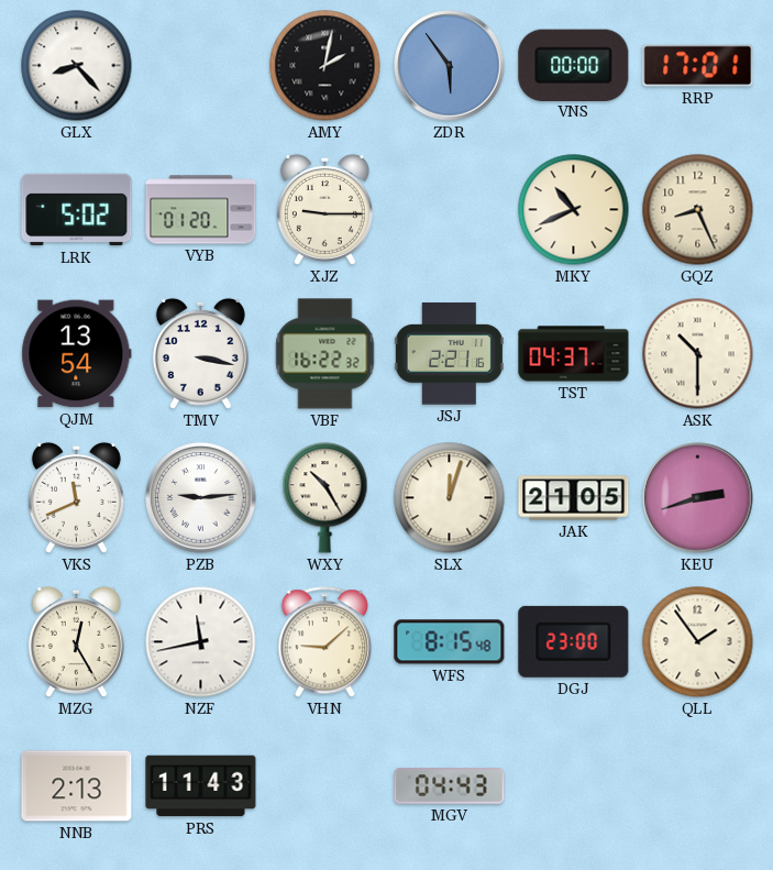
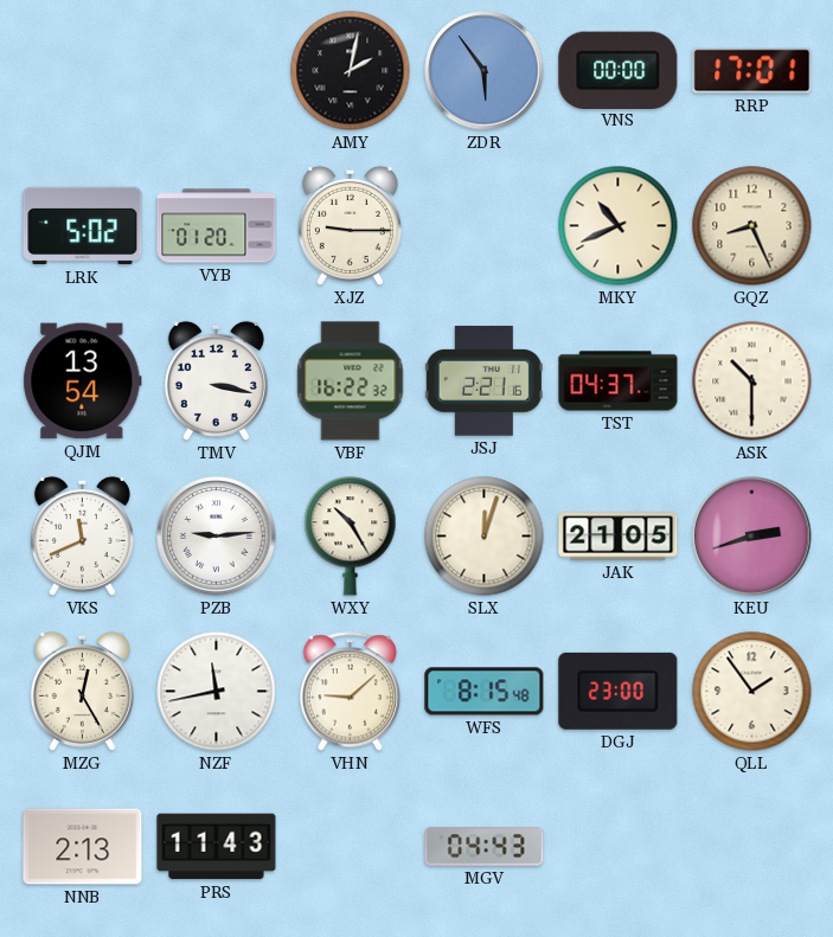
GLX: 8:23 -> none
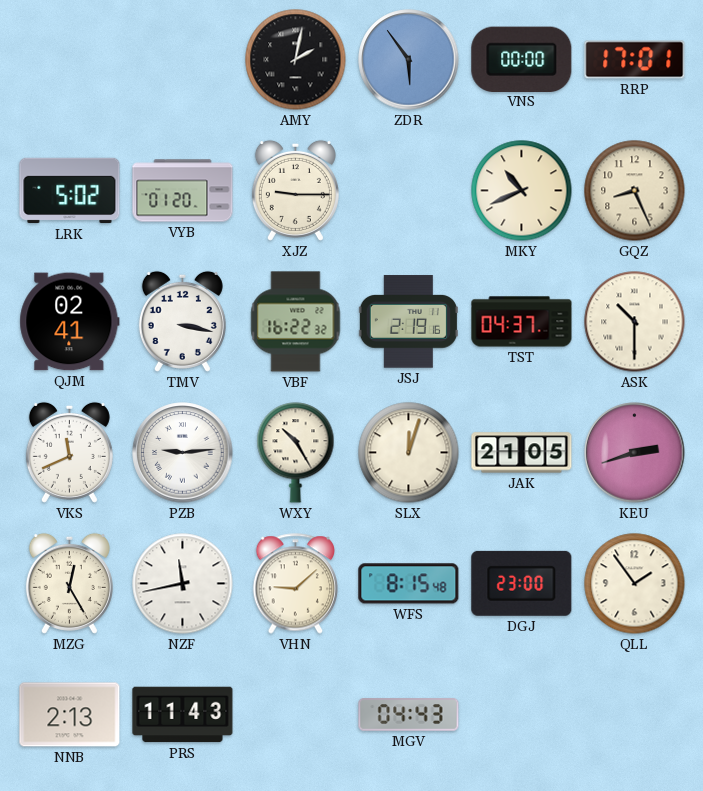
QJM: 13:54 -> 02:41
JSJ: 2:21 -> 2:19
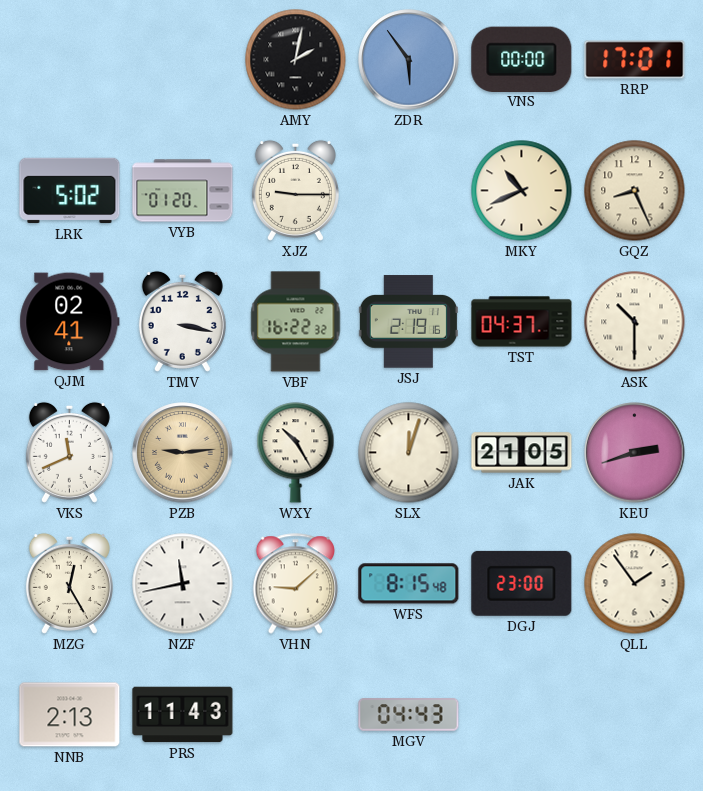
PZB dial: white -> champagne
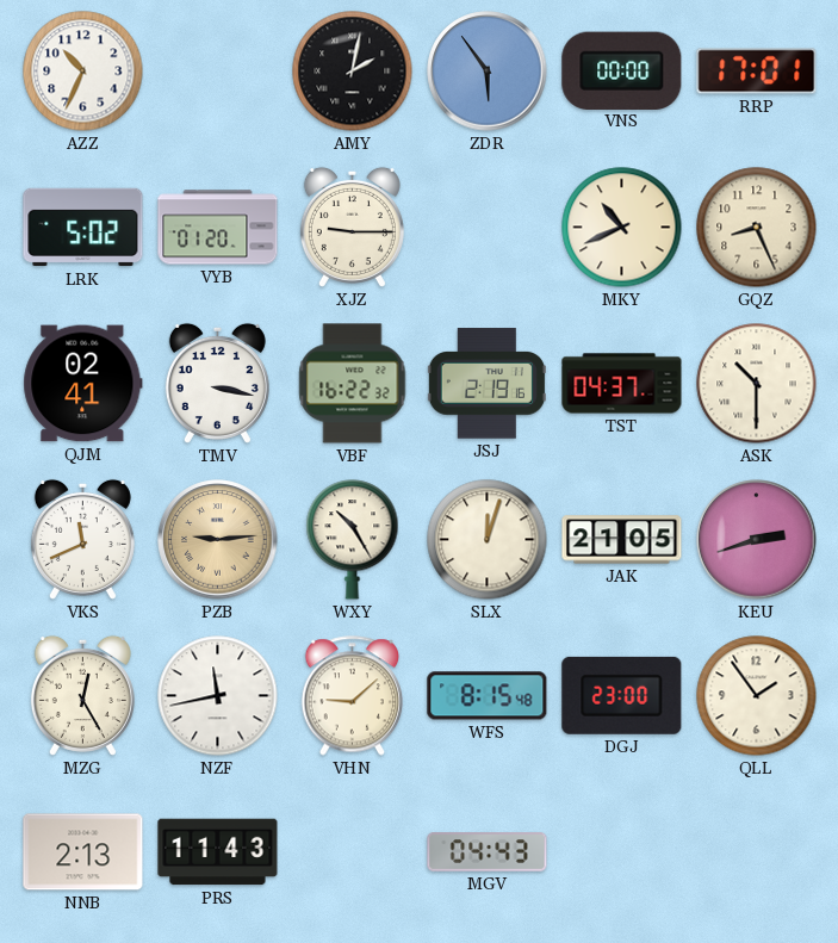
AZZ: none -> 10:34
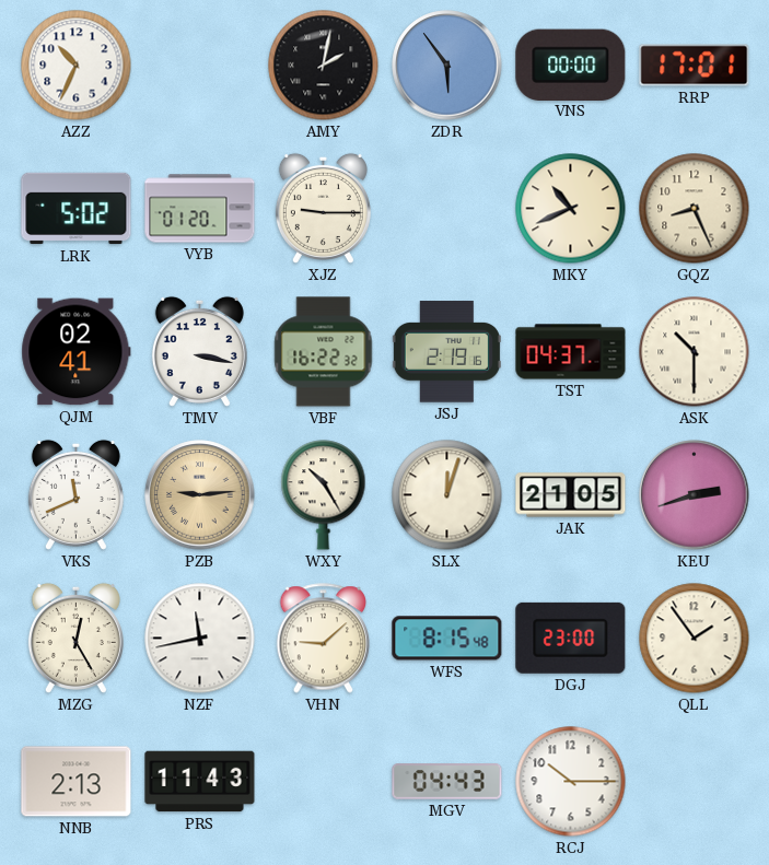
RCJ: none -> 10:15
